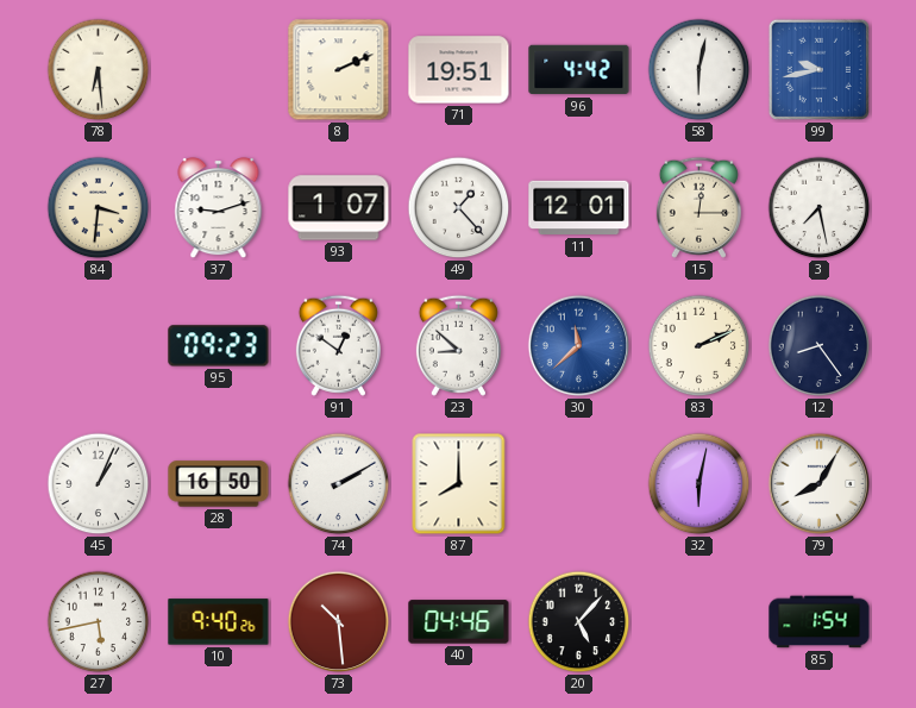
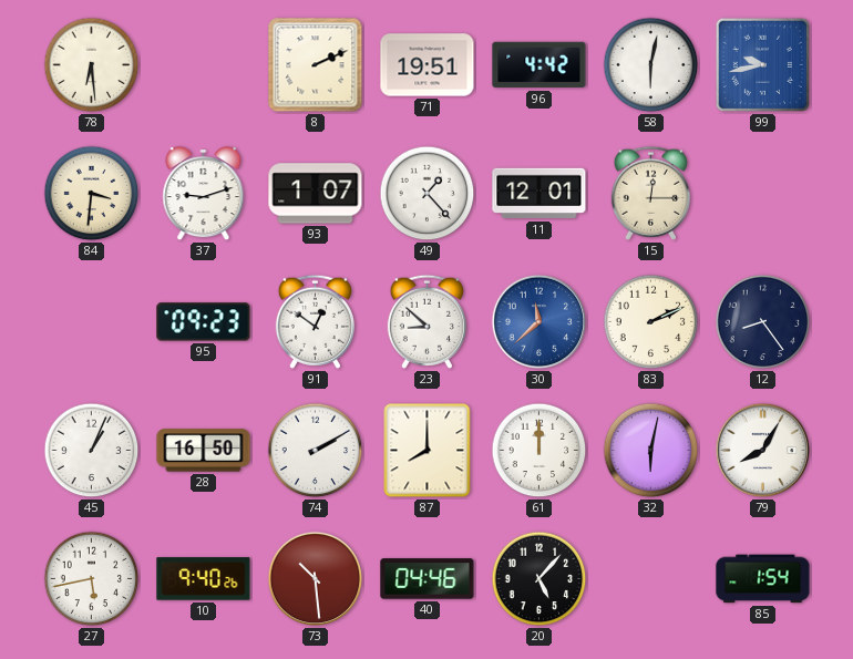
3: 7:28 -> none
61: none -> 12:00
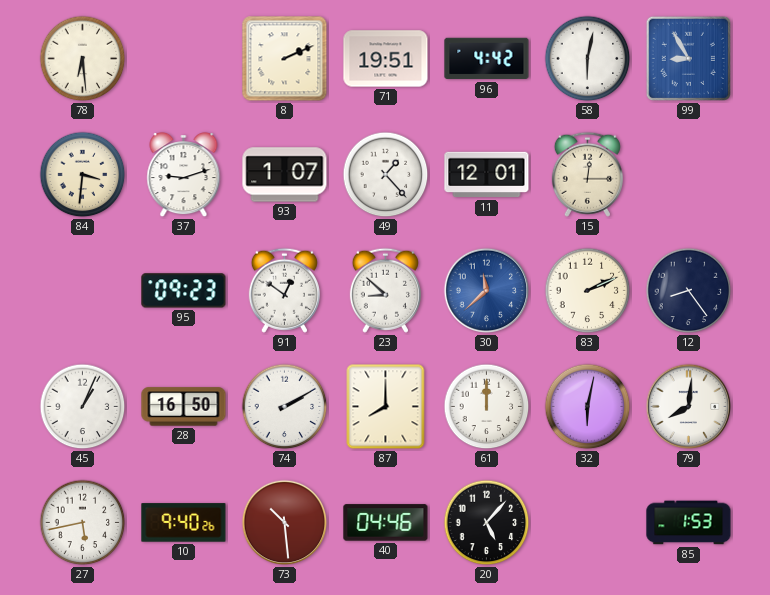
99: 9:43 -> 8:55
79: 8:05 -> 8:01
85: 1:54 -> 1:53
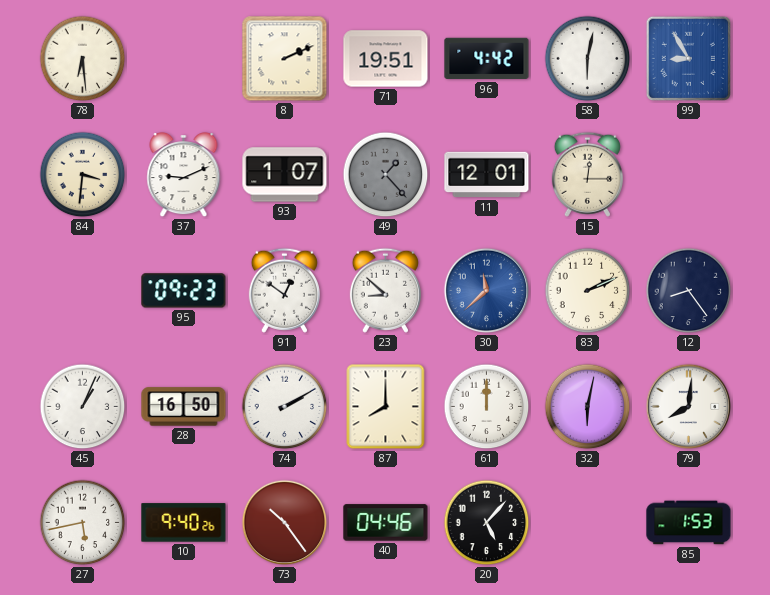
37: 9:12 -> 9:11
49 dial: white -> grey
73: 10:29 -> 10:24
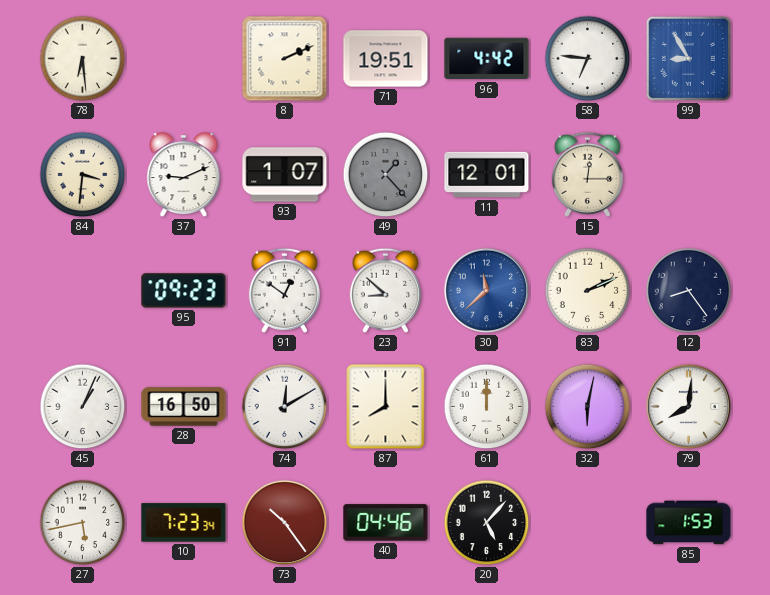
58: 6:02 -> 6:46
74: 2:10 -> 12:10
10: 9:40 -> 7:23
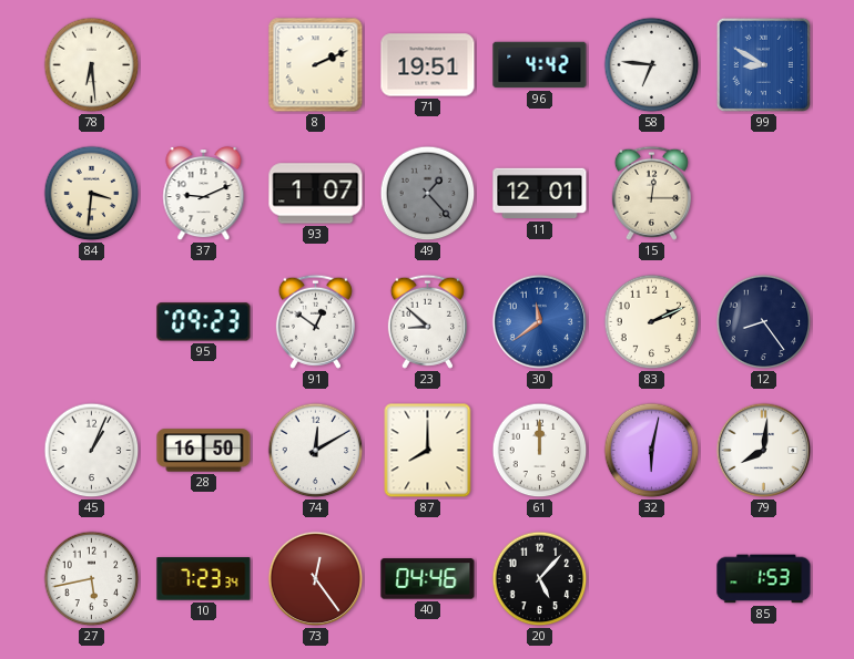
99: 8:55 -> 8:50
30: 11:38 -> 11:39
73: 10:24 -> 12:24
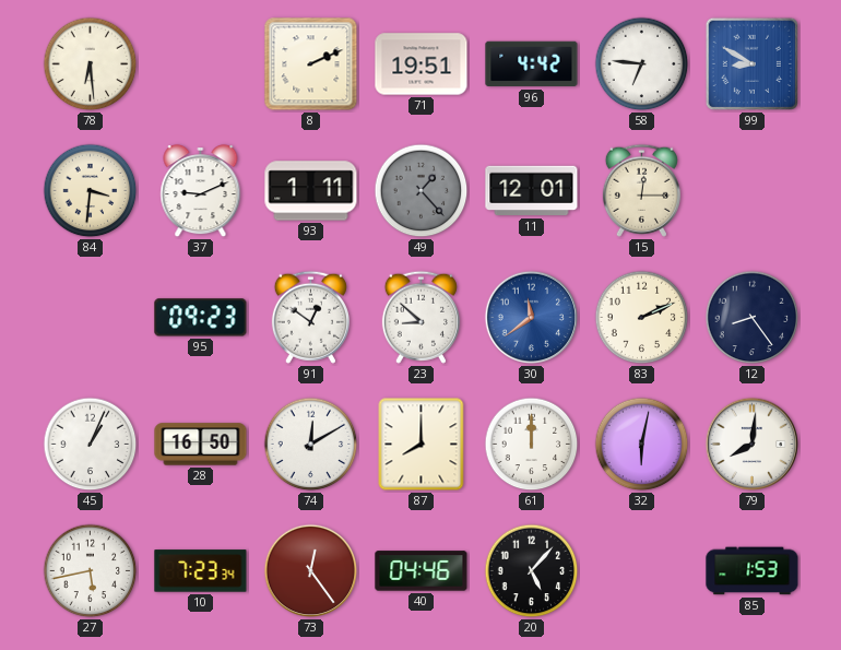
93: 1:07 -> 1:11
